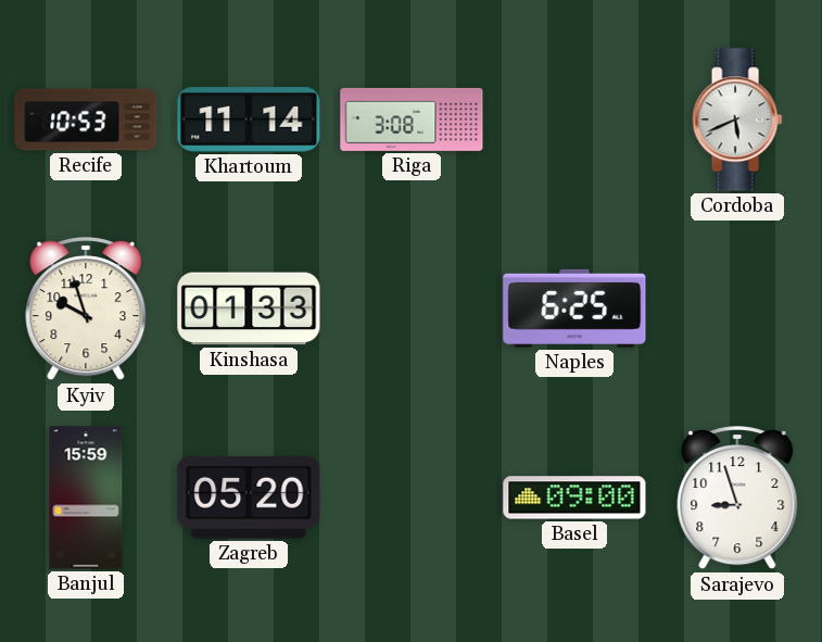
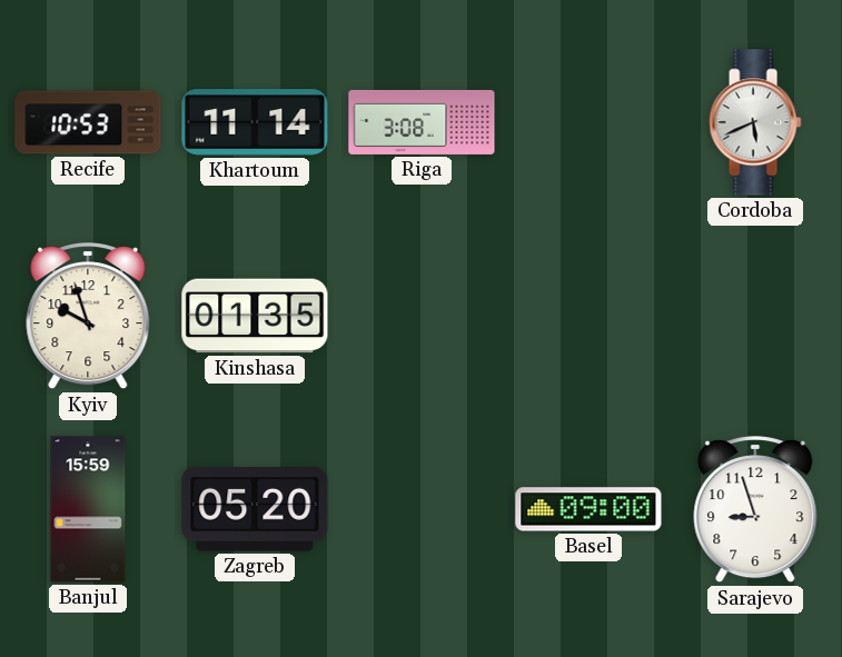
Kinshasa: 01:33 -> 01:35
Naples: 6:25 -> none
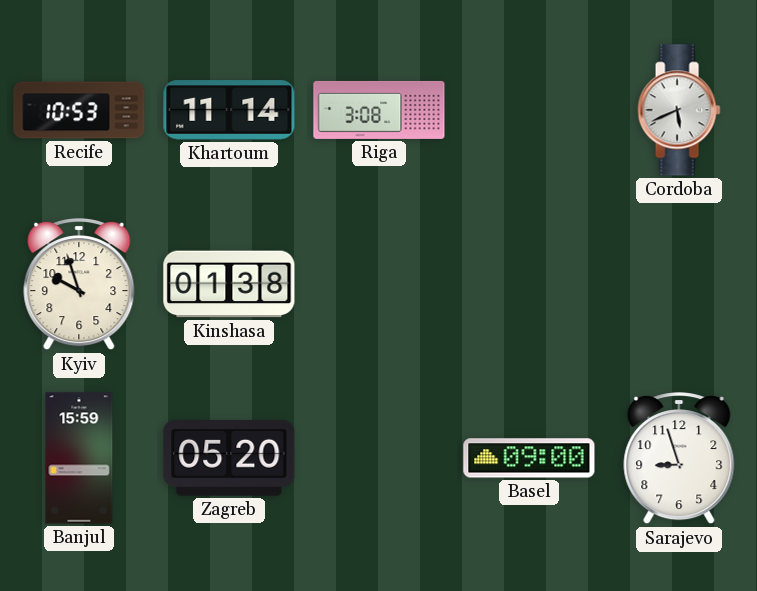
Kinshasa: 01:35 -> 01:38
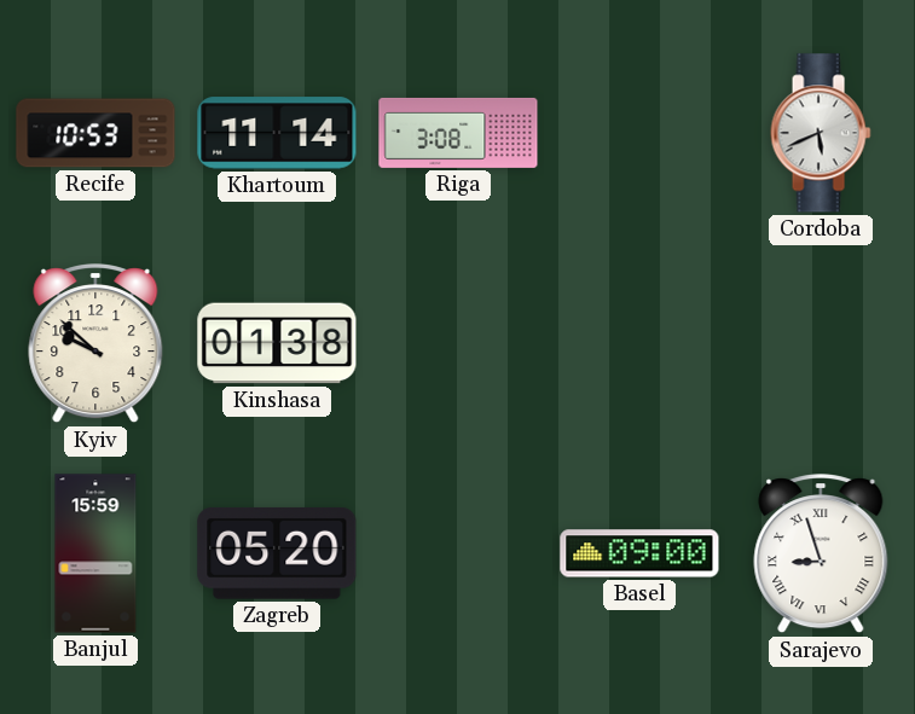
Kyiv: 9:57 -> 9:52
Sarajevo numerals: Arabic -> Roman
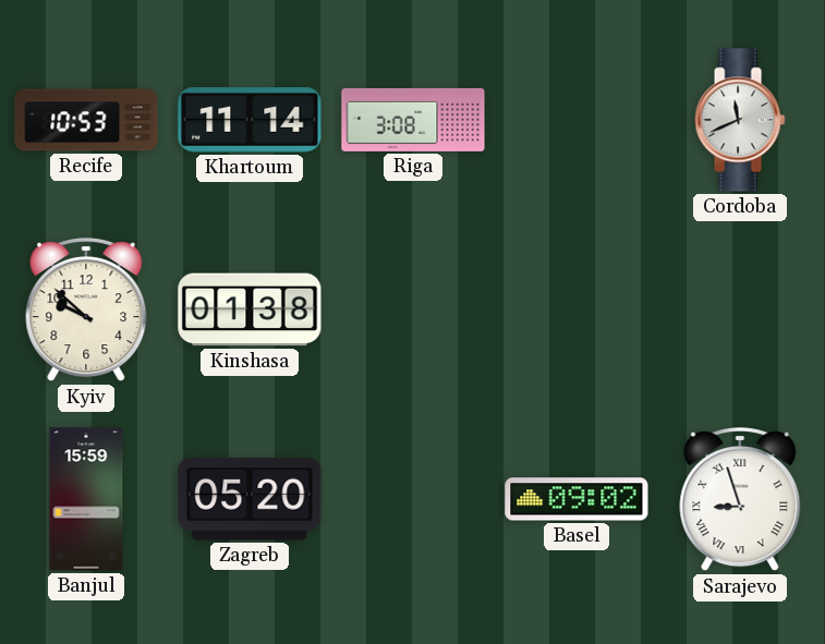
Cordoba: 5:41 -> 11:41
Basel: 09:00 -> 09:02
